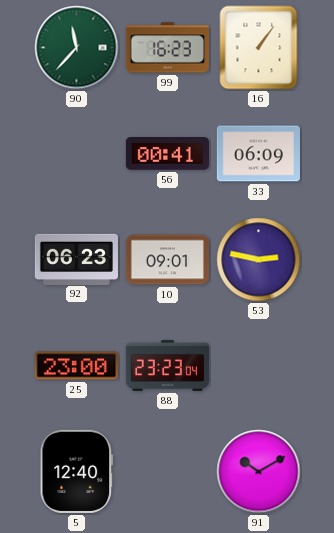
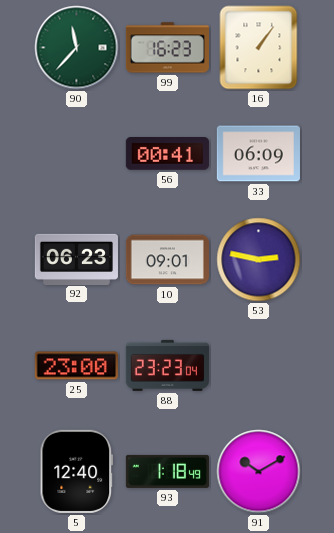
93: none -> 1:18
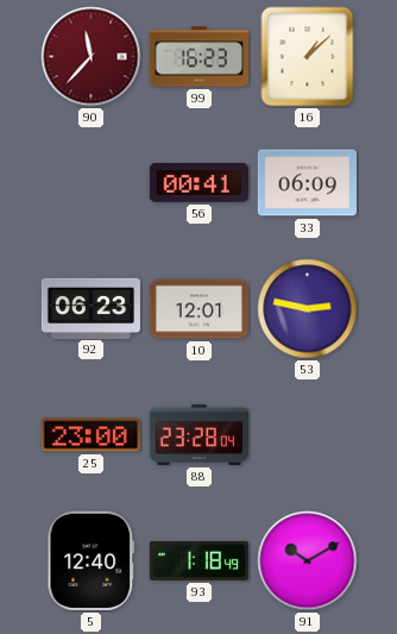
90 dial: green -> burgundy
16: 1:06 -> 1:08
10: 09:01 -> 12:01
88: 23:23 -> 23:28
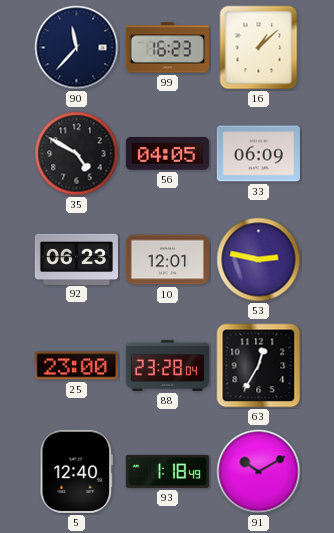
90 dial: burgundy -> navy
35: none -> 4:50
56: 00:41 -> 04:05
63: none -> 12:35
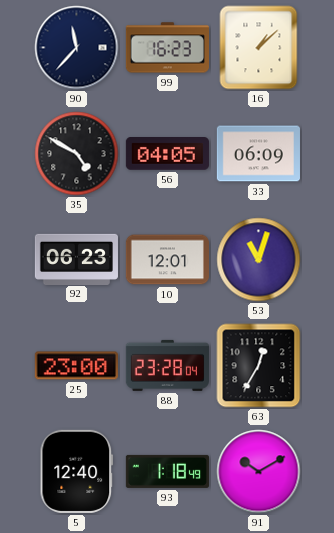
53: 2:47 -> 11:03
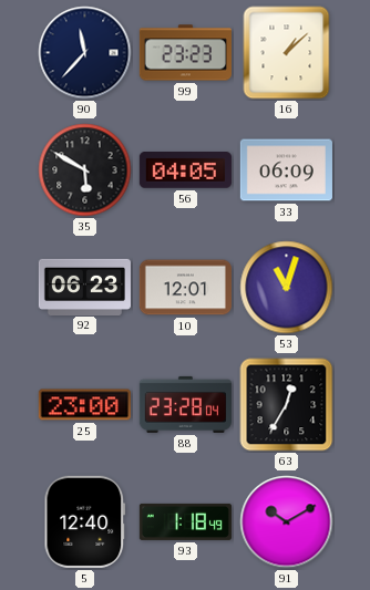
99: 16:23 -> 23:23
35: 4:50 -> 5:50
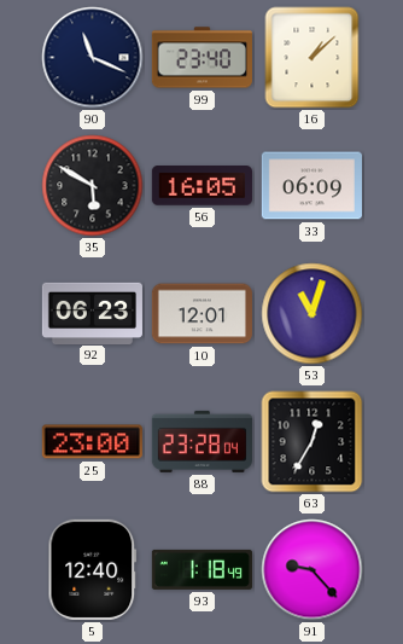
90: 11:37 -> 11:19
99: 23:23 -> 23:40
56: 04:05 -> 16:05
91: 10:10 -> 9:23
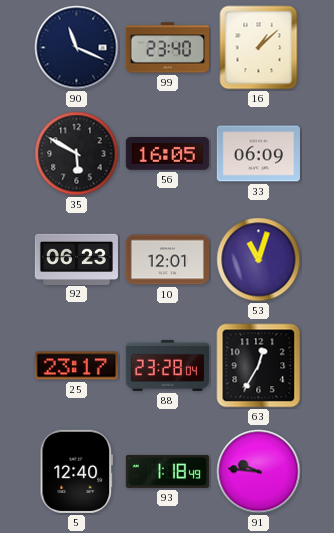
25: 23:00 -> 23:17
91: 9:23 -> 9:46
